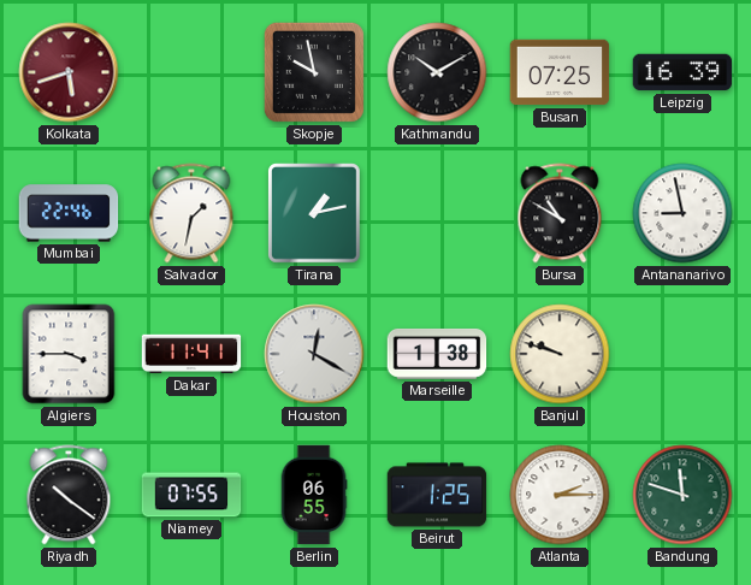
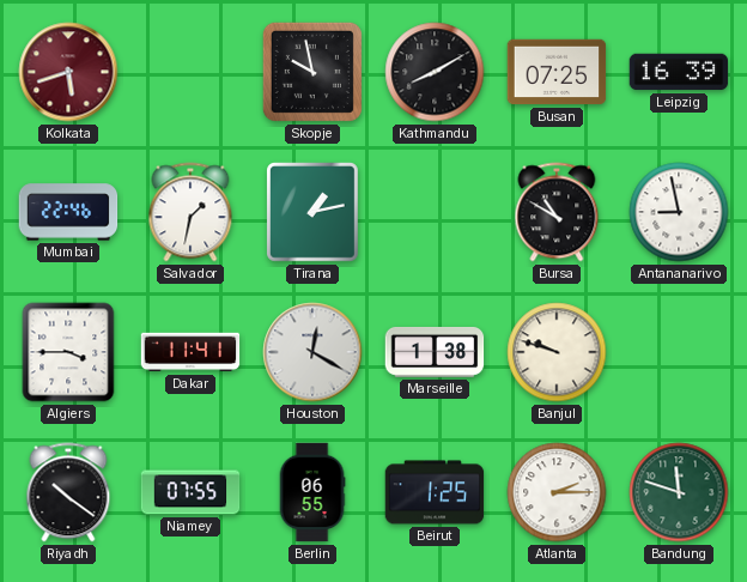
Kathmandu: 10:10 -> 8:10
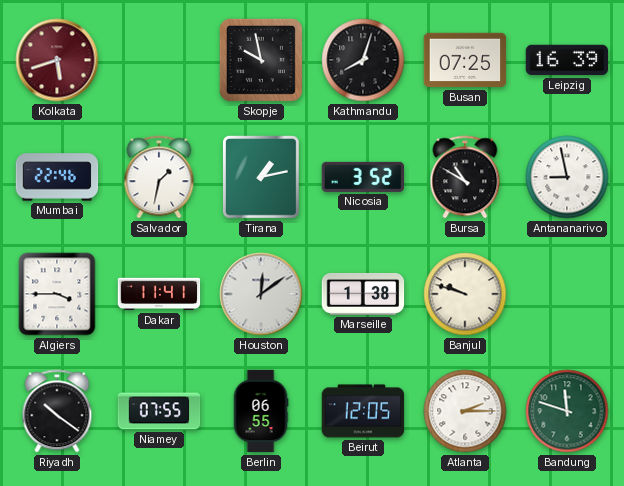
Kathmandu: 8:10 -> 8:03
Nicosia: none -> 3:52
Houston: 12:20 -> 12:09
Beirut: 1:25 -> 12:05
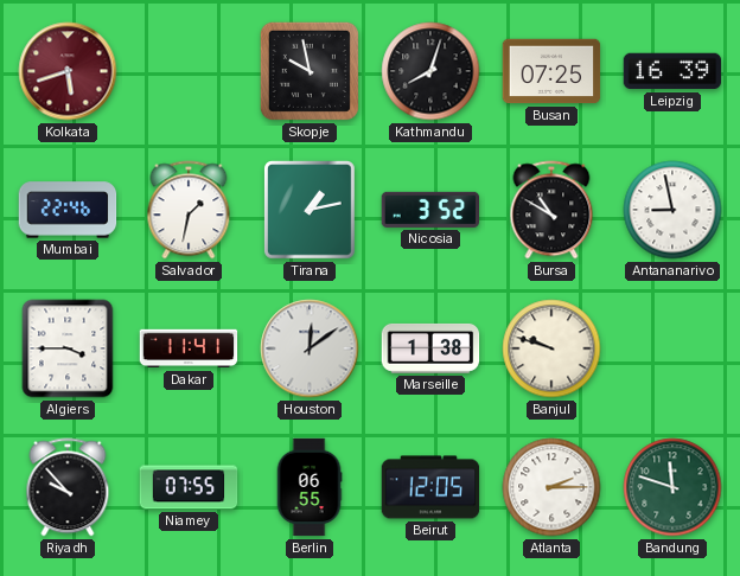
Riyadh: 10:21 -> 9:53
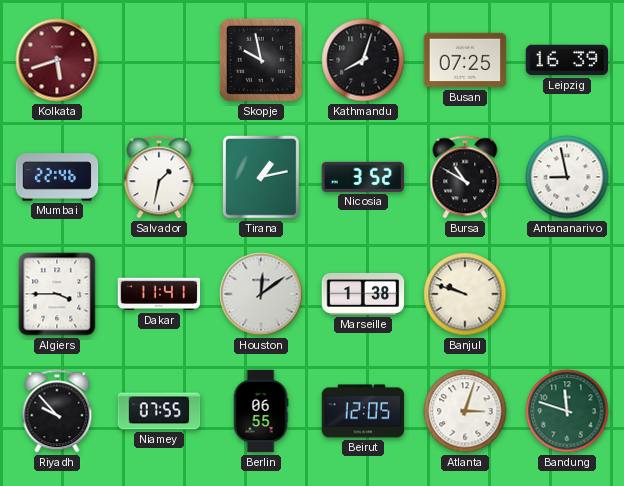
Atlanta: 2:15 -> 3:03
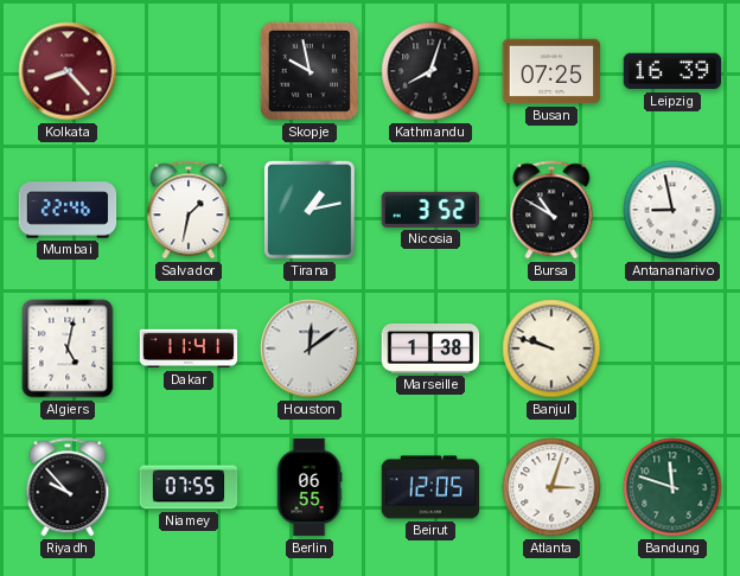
Kolkata: 5:42 -> 8:23
Algiers: 3:45 -> 5:02
